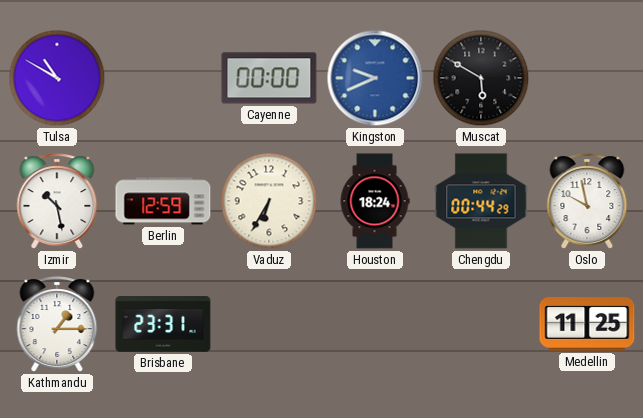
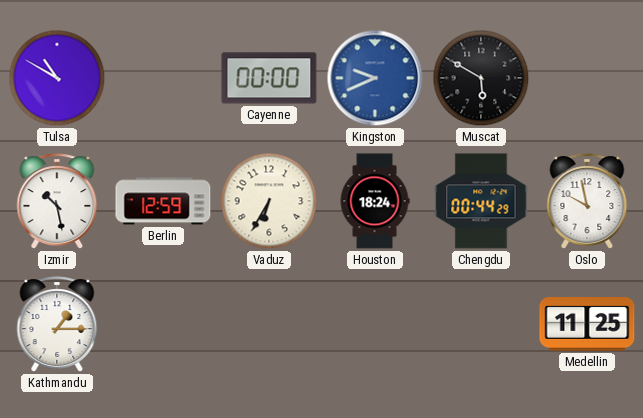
Brisbane: 23:31 -> none
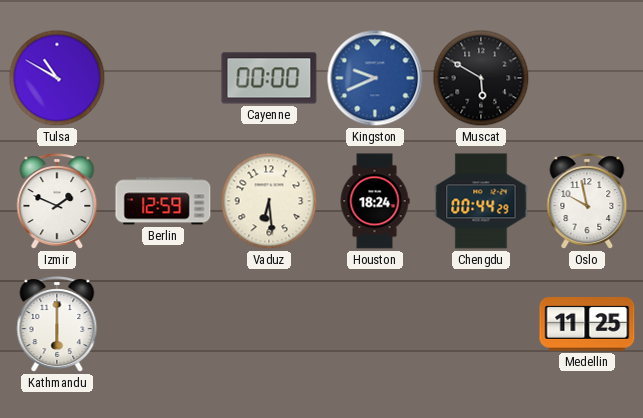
Izmir: 10:28 -> 1:49
Vaduz: 6:35 -> 6:29
Kathmandu: 1:15 -> 6:00
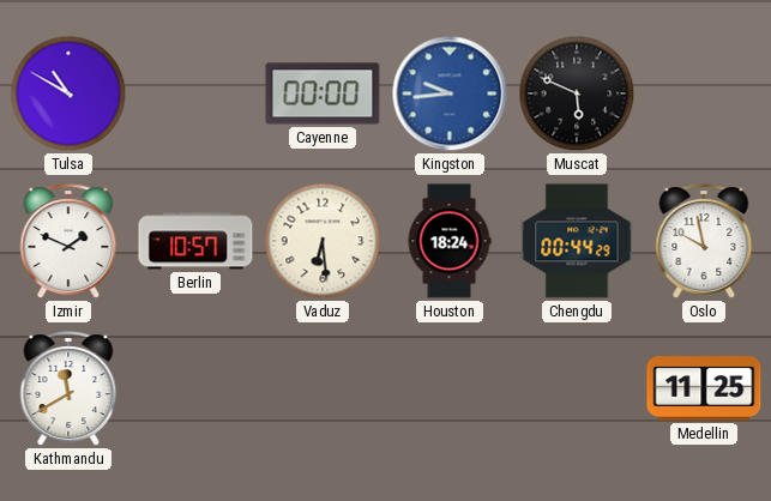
Kingston: 9:41 -> 9:44
Muscat: 5:50 -> 5:49
Berlin: 12:59 -> 10:57
Kathmandu: 6:00 -> 11:40
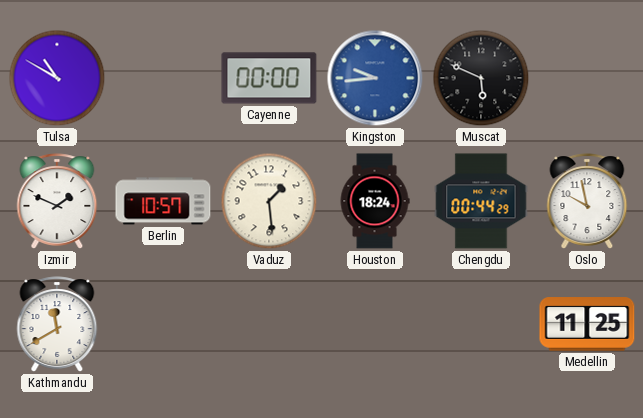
Vaduz: 6:29 -> 1:29
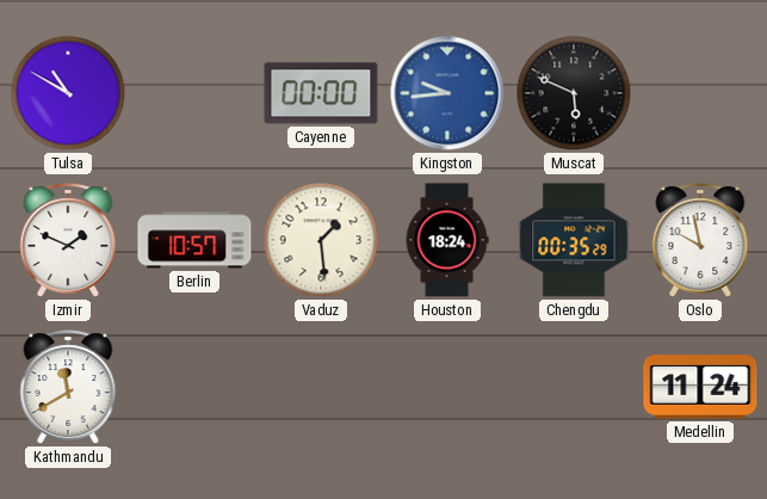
Chengdu: 00:44 -> 00:35
Medellin: 11:25 -> 11:24
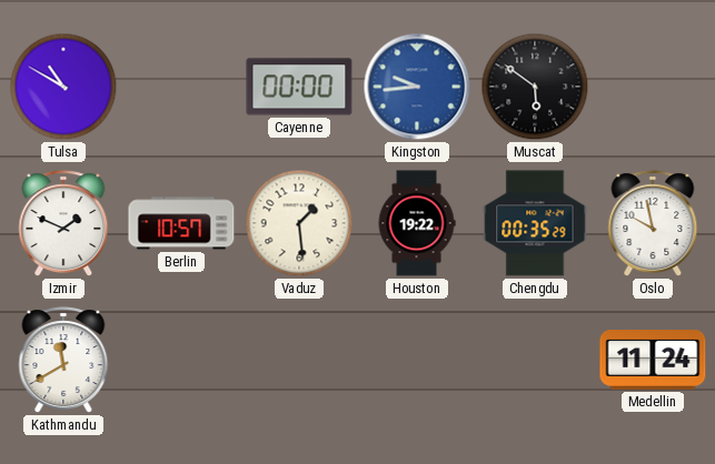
Muscat: 5:49 -> 5:51
Houston: 18:24 -> 19:22
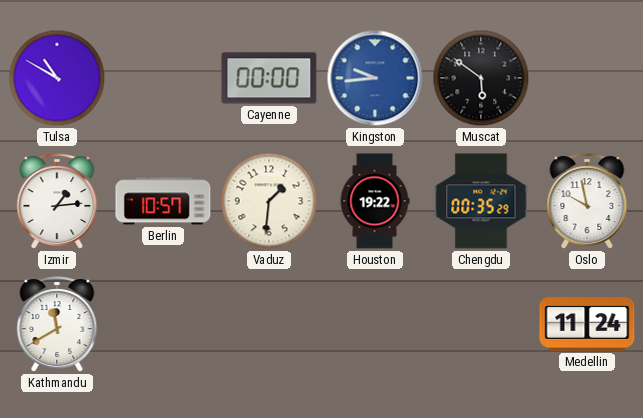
Izmir: 1:49 -> 1:14
Vaduz: 1:29 -> 1:31
